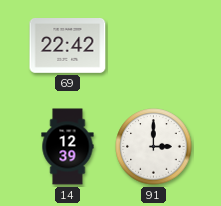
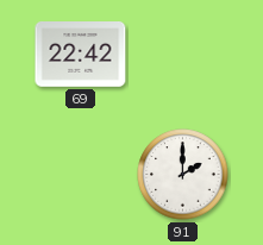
14: 12:39 -> none
91: 3:00 -> 2:00
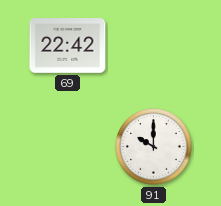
91: 2:00 -> 10:00
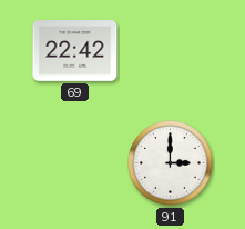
91: 10:00 -> 3:00
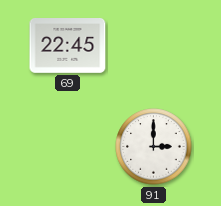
69: 22:42 -> 22:45
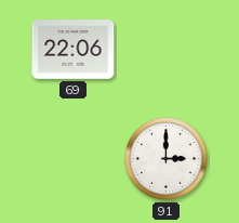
69: 22:45 -> 22:06
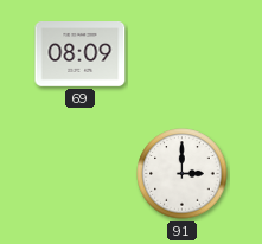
69: 22:06 -> 08:09
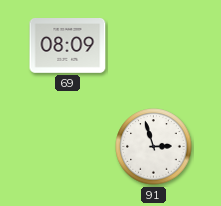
91: 3:00 -> 2:57
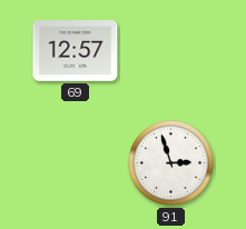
69: 08:09 -> 12:57
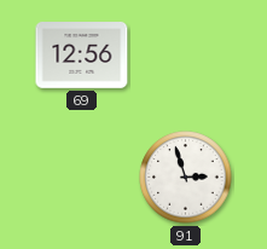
69: 12:57 -> 12:56
